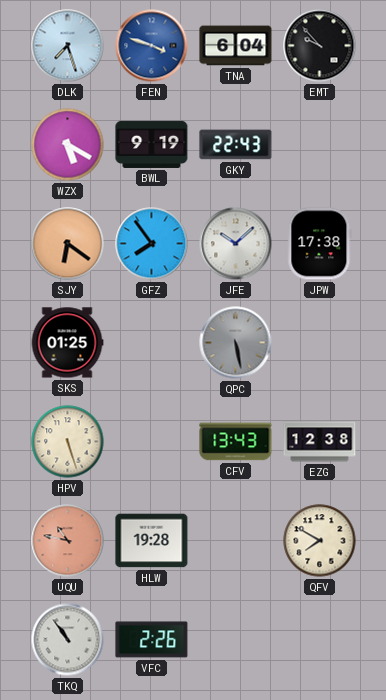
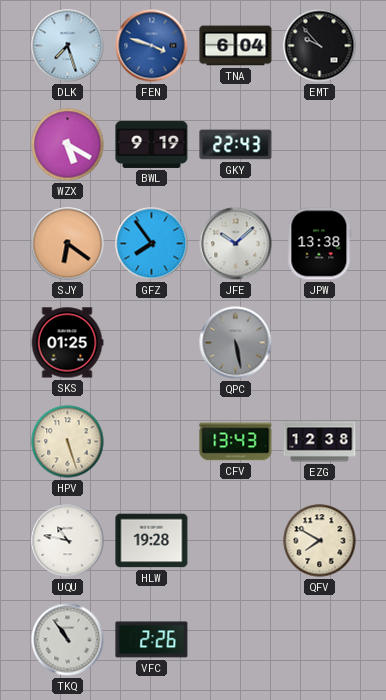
JPW: 17:38 -> 13:38
UQU dial: salmon -> white
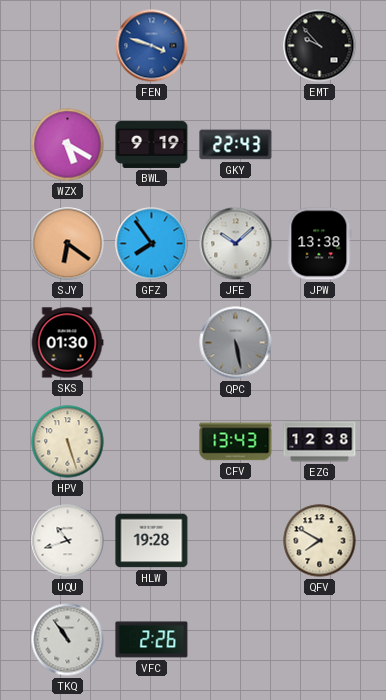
DLK: 7:27 -> none
TNA: 6:04 -> none
SKS: 01:25 -> 01:30
UQU: 10:47 -> 10:42
